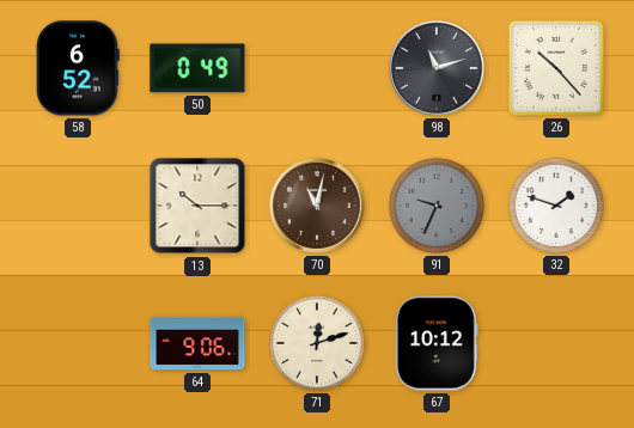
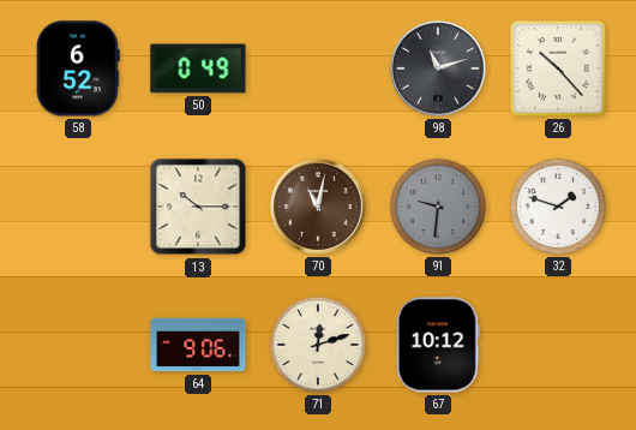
91: 9:34 -> 9:31
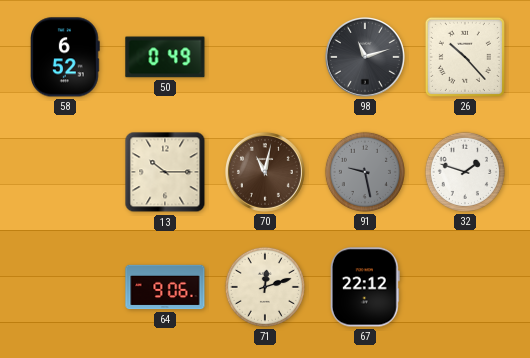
91: 9:31 -> 9:28
67: 10:12 -> 22:12
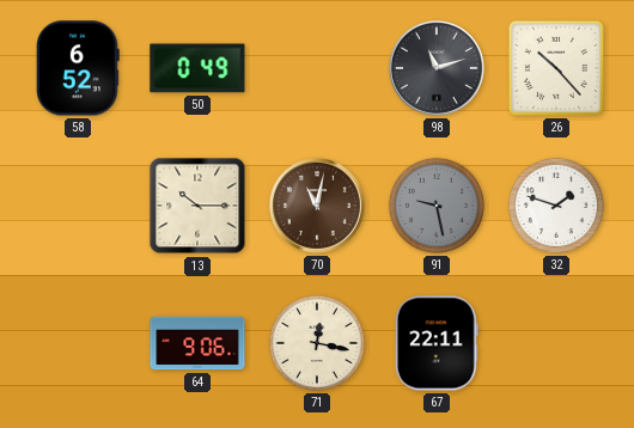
71: 12:12 -> 12:17
67: 22:12 -> 22:11
